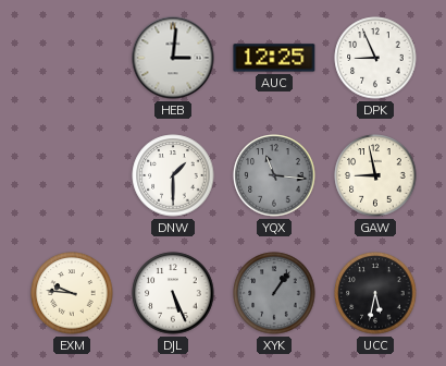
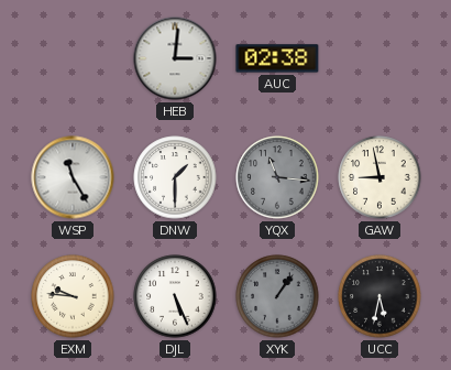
AUC: 12:25 -> 02:38
DPK: 8:56 -> none
WSP: none -> 11:25
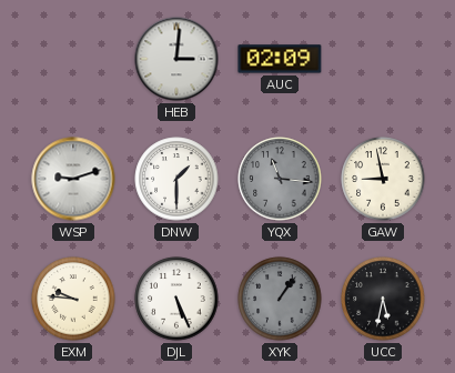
AUC: 02:38 -> 02:09
WSP: 11:25 -> 9:12
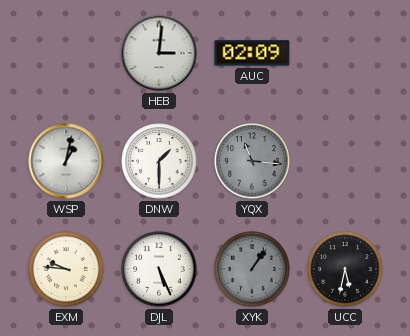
WSP: 9:12 -> 1:02
GAW: 8:58 -> none
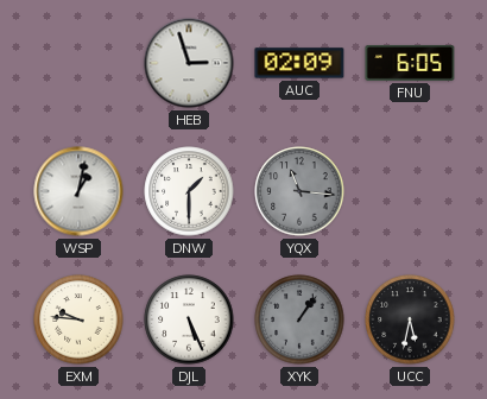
HEB: 3:01 -> 2:57
FNU: none -> 6:05
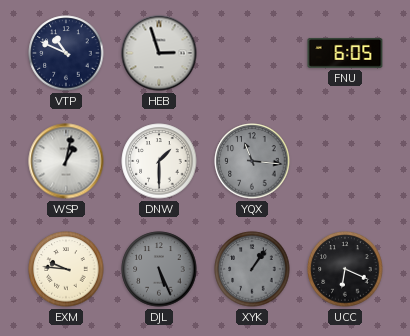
VTP: none -> 10:49
AUC: 02:09 -> none
DJL dial: white -> grey
UCC: 5:32 -> 6:19
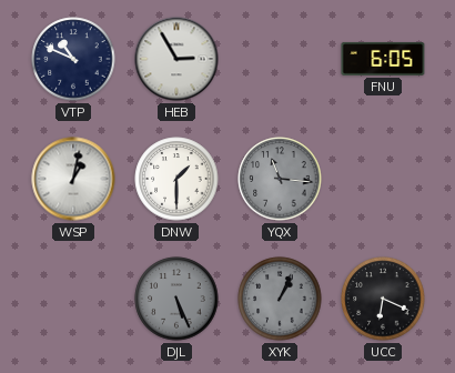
HEB: 2:57 -> 2:55
EXM: 9:46 -> none
XYK: 1:06 -> 1:04
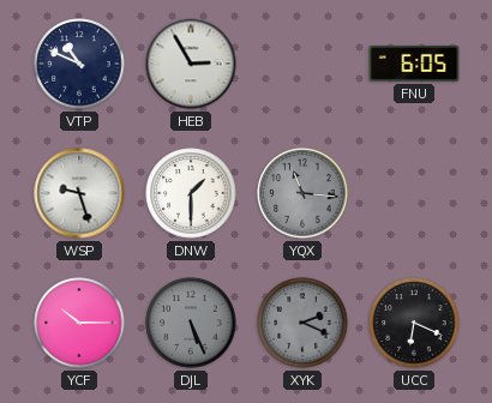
WSP: 1:02 -> 9:27
YCF: none -> 10:15
XYK: 1:04 -> 2:19
